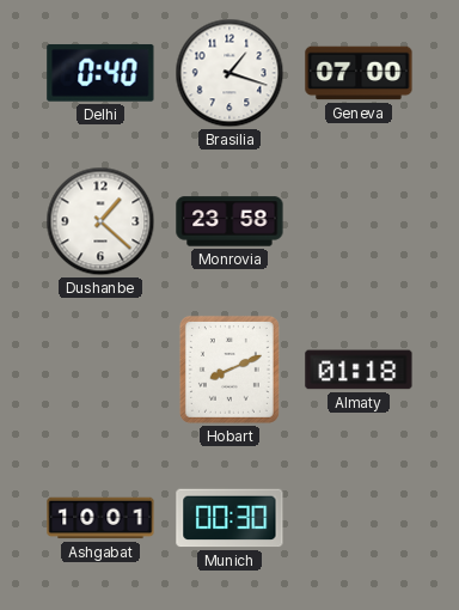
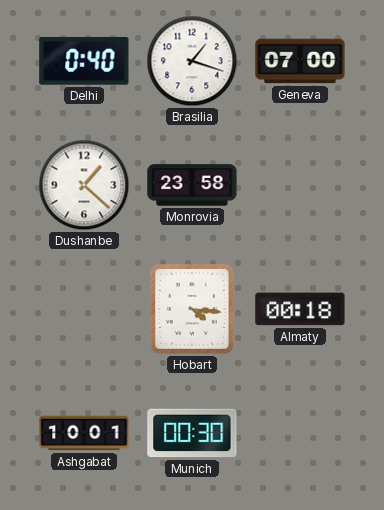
Hobart: 8:11 -> 4:16
Almaty: 01:18 -> 00:18
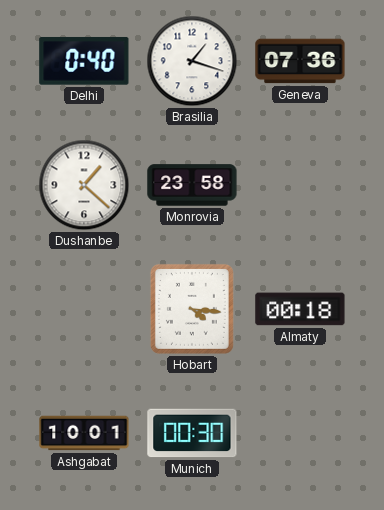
Geneva: 07:00 -> 07:36
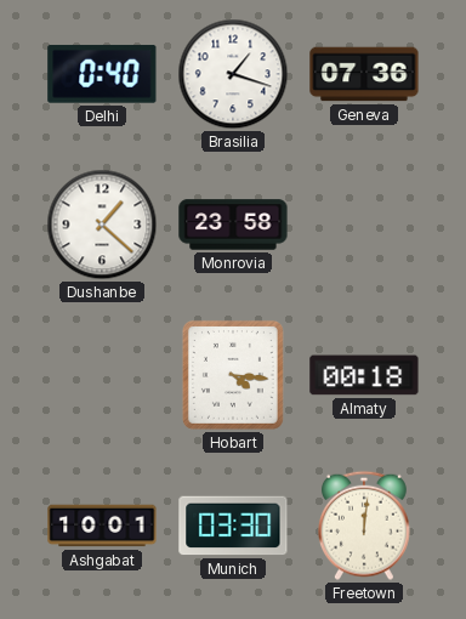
Munich: 00:30 -> 03:30
Freetown: none -> 12:01
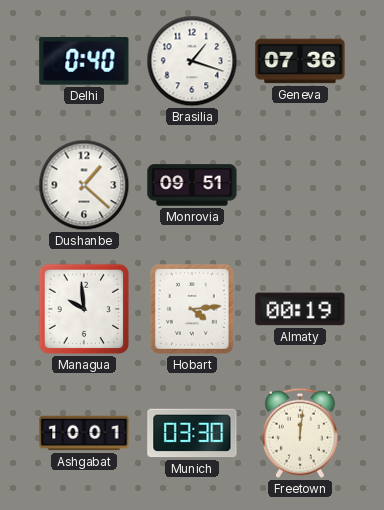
Monrovia: 23:58 -> 09:51
Managua: none -> 9:59
Hobart: 4:16 -> 4:14
Almaty: 00:18 -> 00:19
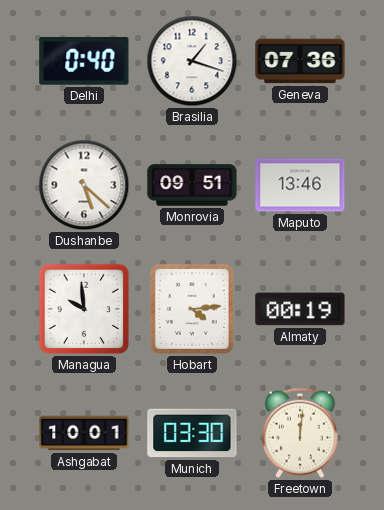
Dushanbe: 1:22 -> 5:22
Maputo: none -> 13:46
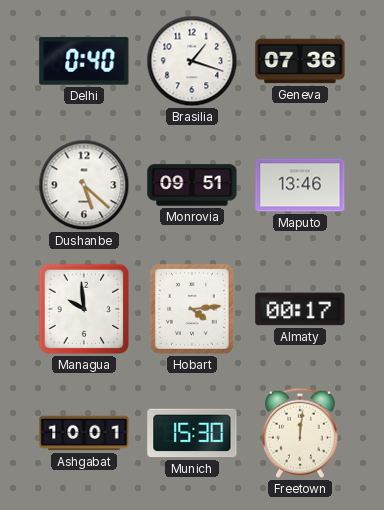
Almaty: 00:19 -> 00:17
Munich: 03:30 -> 15:30
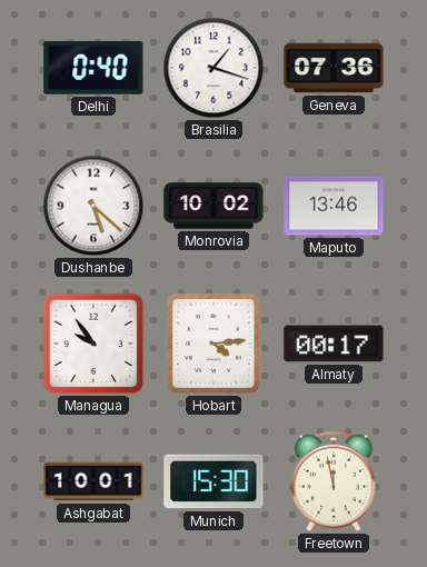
Monrovia: 09:51 -> 10:02
Managua: 9:59 -> 9:54
Freetown: 12:01 -> 11:58
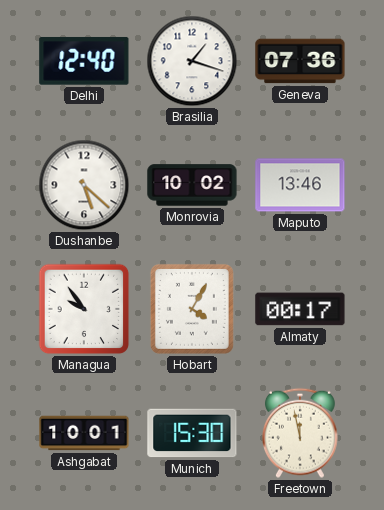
Delhi: 0:40 -> 12:40
Hobart: 4:14 -> 4:05
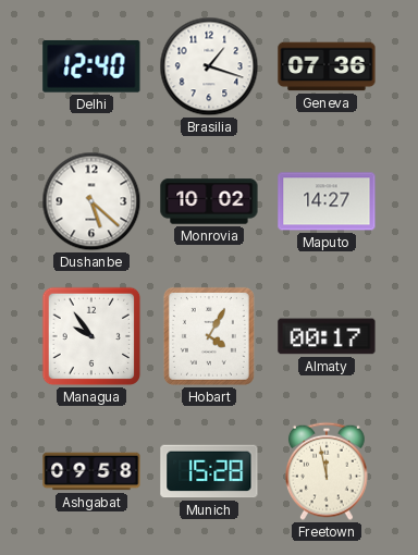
Maputo: 13:46 -> 14:27
Ashgabat: 10:01 -> 09:58
Munich: 15:30 -> 15:28
